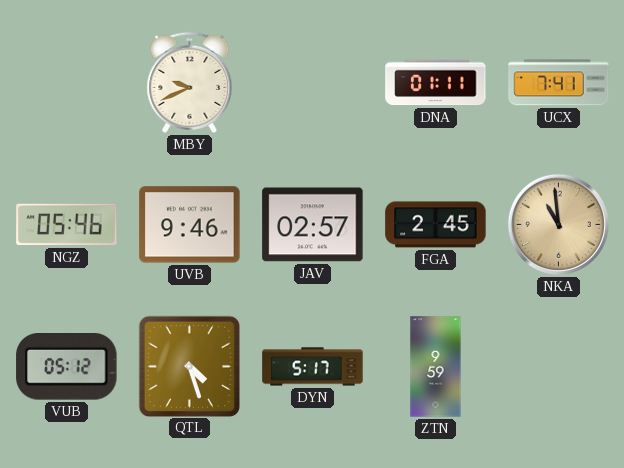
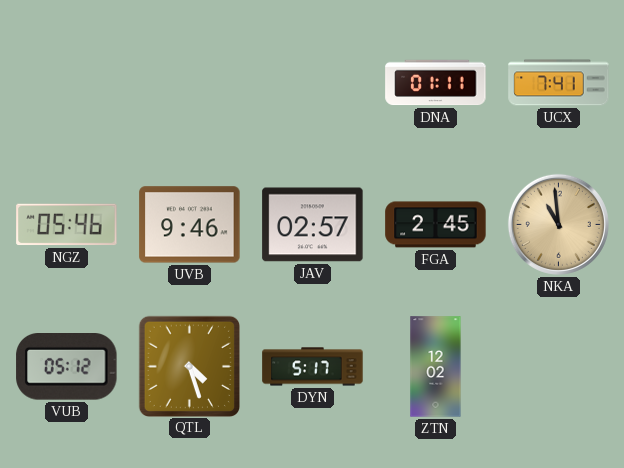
MBY: 9:41 -> none
ZTN: 9:59 -> 12:02
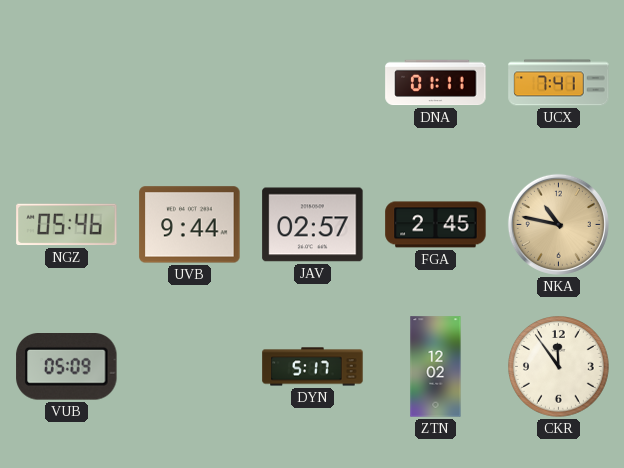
UVB: 9:46 -> 9:44
NKA: 10:59 -> 10:47
VUB: 05:12 -> 05:09
QTL: 4:27 -> none
CKR: none -> 11:54
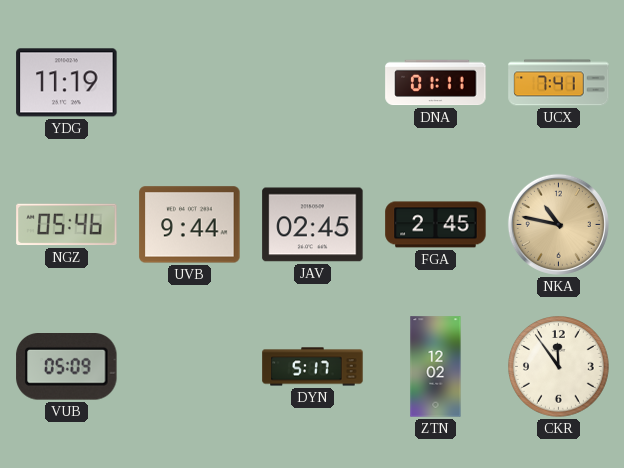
YDG: none -> 11:19
JAV: 02:57 -> 02:45
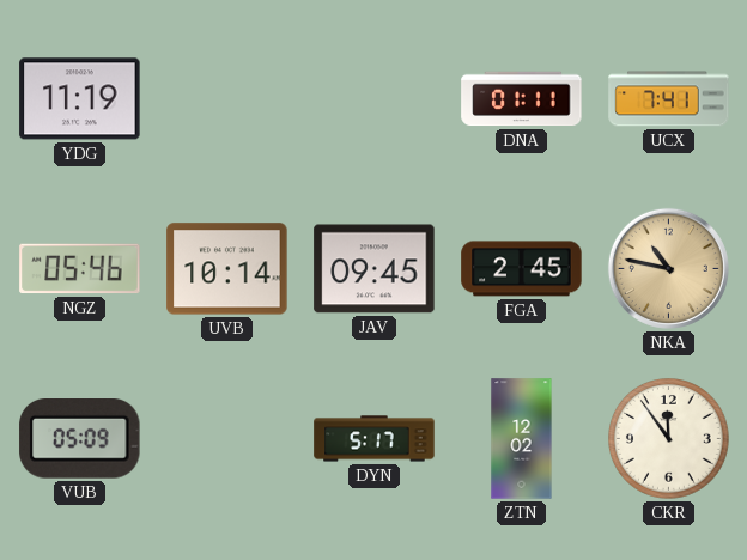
UVB: 9:44 -> 10:14
JAV: 02:45 -> 09:45
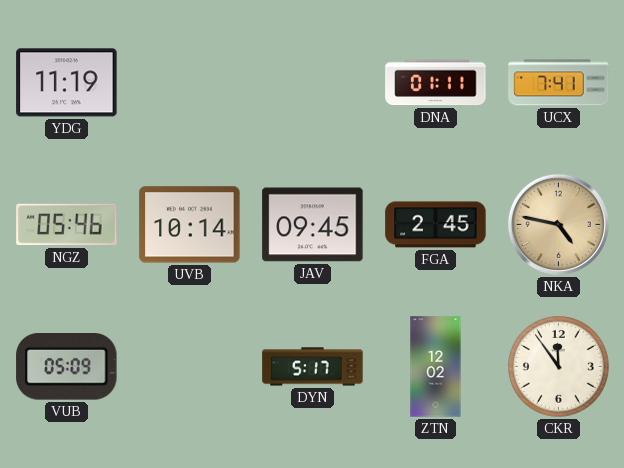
NKA: 10:47 -> 4:47
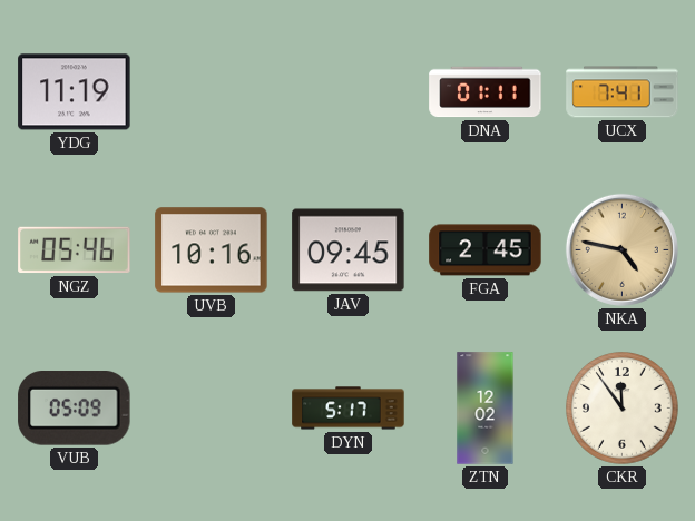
UVB: 10:14 -> 10:16
